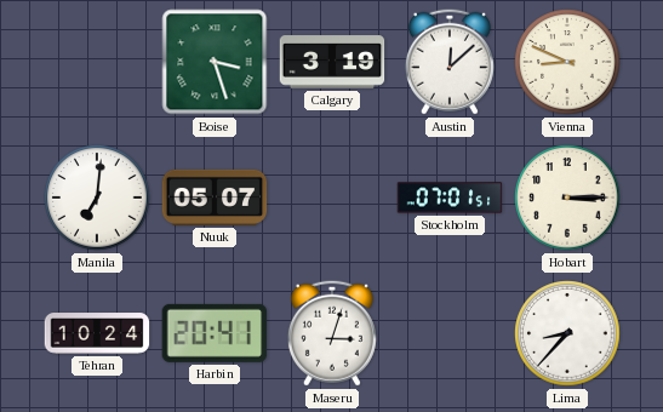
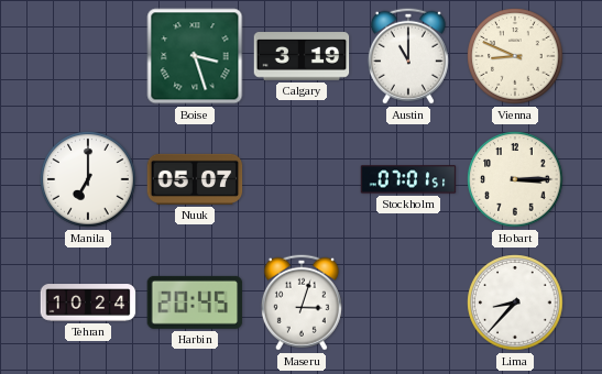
Austin: 12:08 -> 11:00
Manila: 7:01 -> 7:00
Harbin: 20:41 -> 20:45
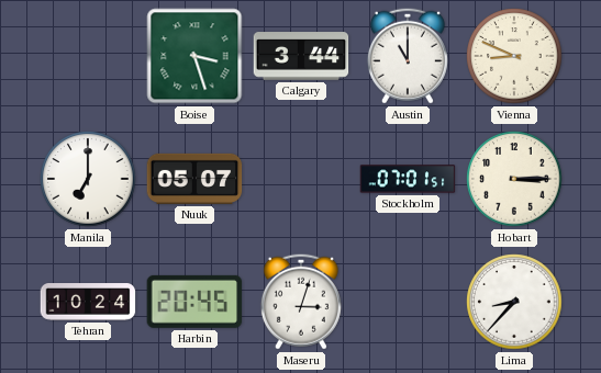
Calgary: 3:19 -> 3:44
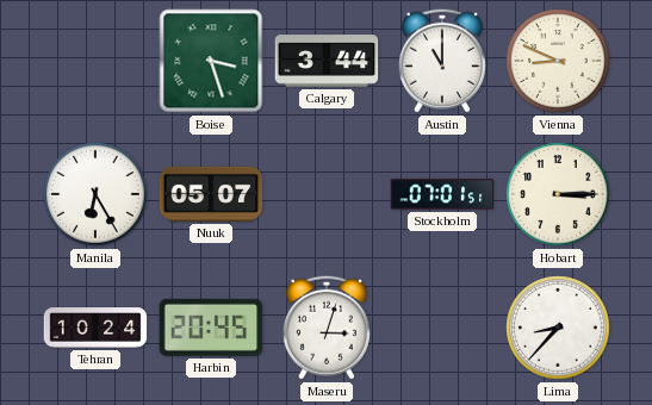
Manila: 7:00 -> 6:25
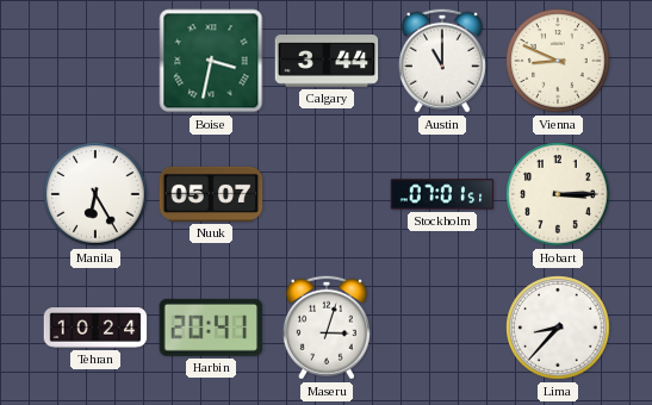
Boise: 3:27 -> 3:32
Harbin: 20:45 -> 20:41
